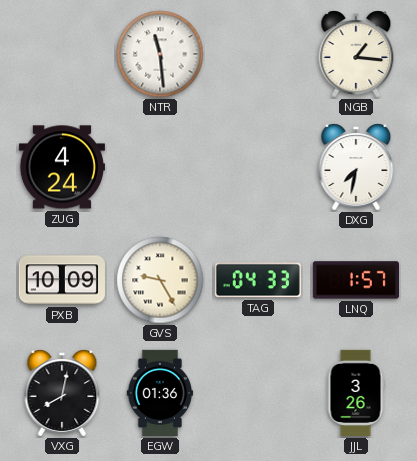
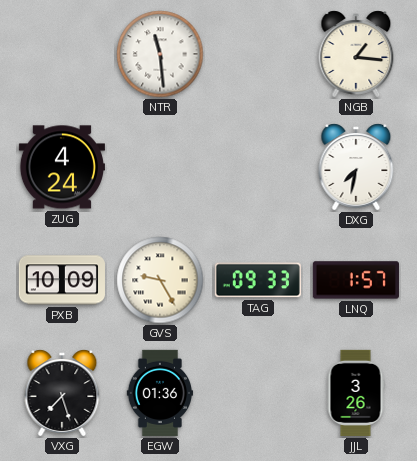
TAG: 04:33 -> 09:33
VXG: 8:02 -> 7:27
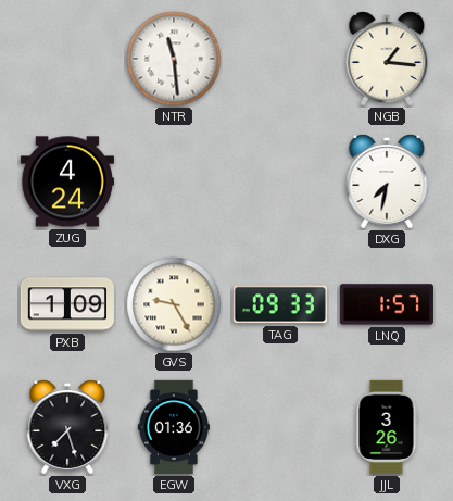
PXB: 10:09 -> 1:09
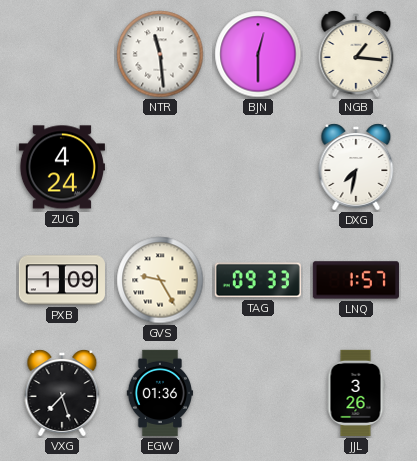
BJN: none -> 12:30
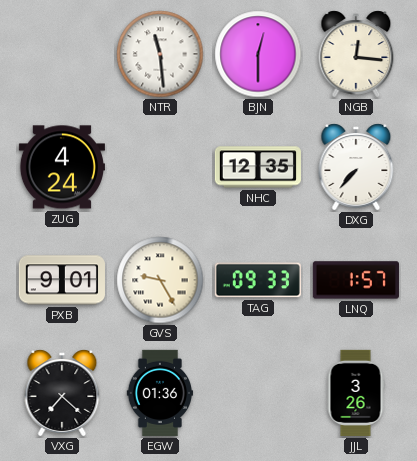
NGB: 1:16 -> 12:16
NHC: none -> 12:35
DXG: 7:32 -> 7:37
PXB: 1:09 -> 9:01
VXG: 7:27 -> 7:22
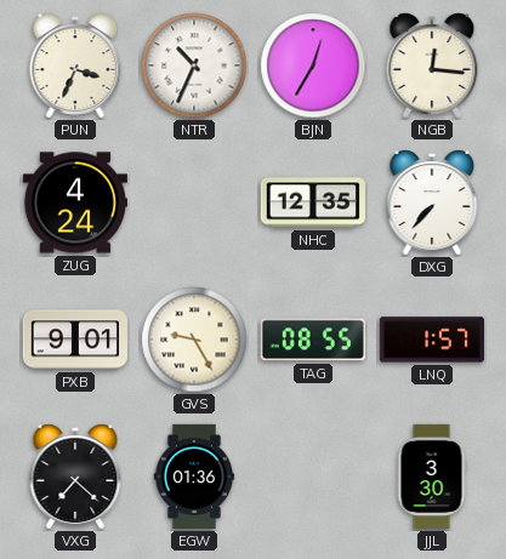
PUN: none -> 3:34
NTR: 11:29 -> 10:34
BJN: 12:30 -> 12:35
TAG: 09:33 -> 08:55
JJL: 3:26 -> 3:30
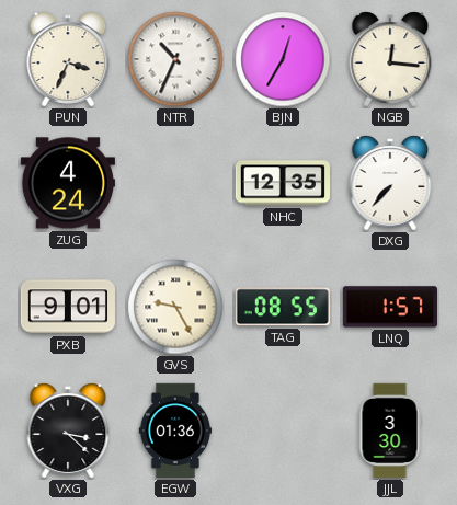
VXG: 7:22 -> 3:22
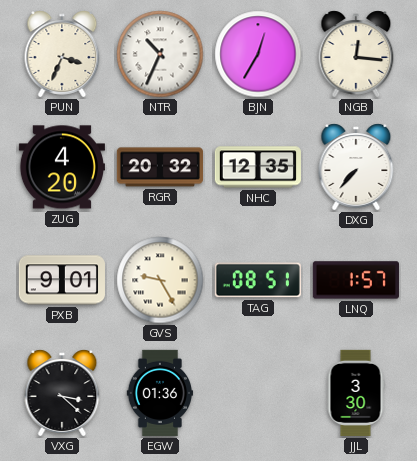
ZUG: 4:24 -> 4:20
RGR: none -> 20:32
TAG: 08:55 -> 08:51
